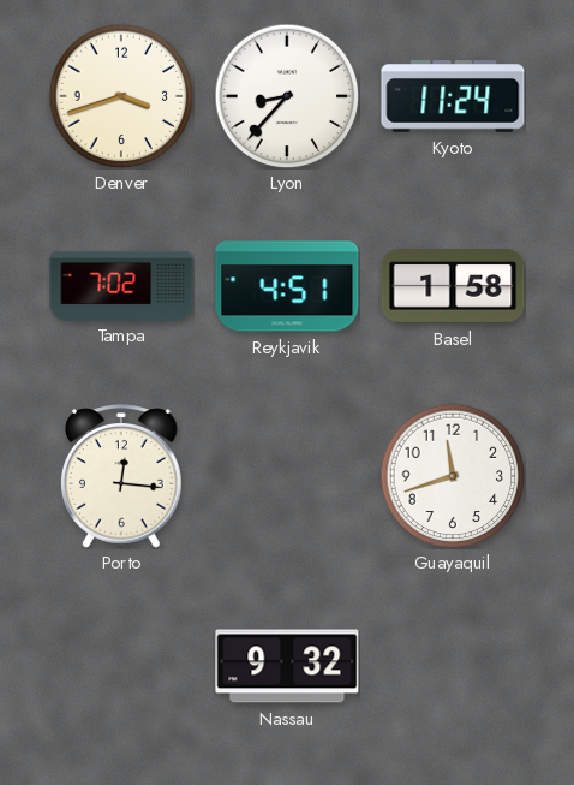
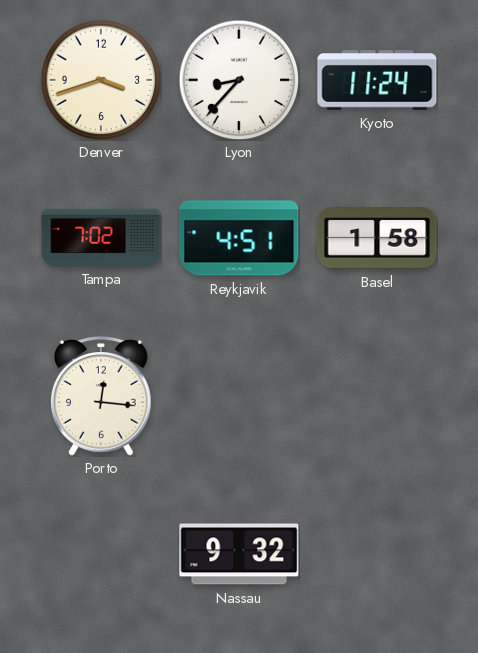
Guayaquil: 11:42 -> none
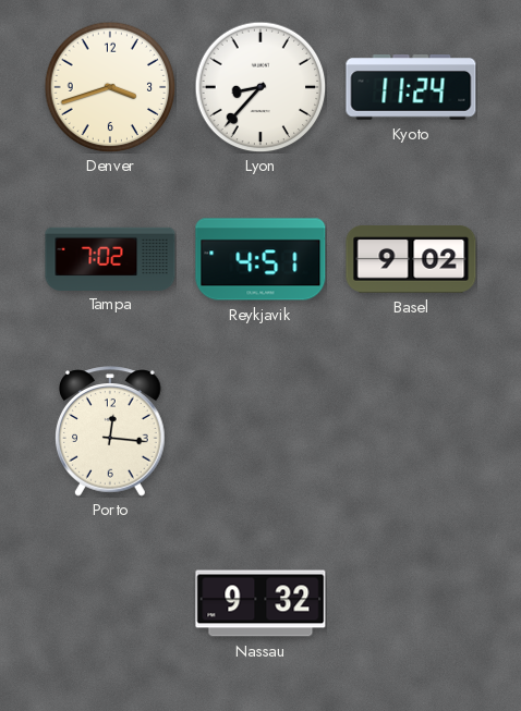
Basel: 1:58 -> 9:02
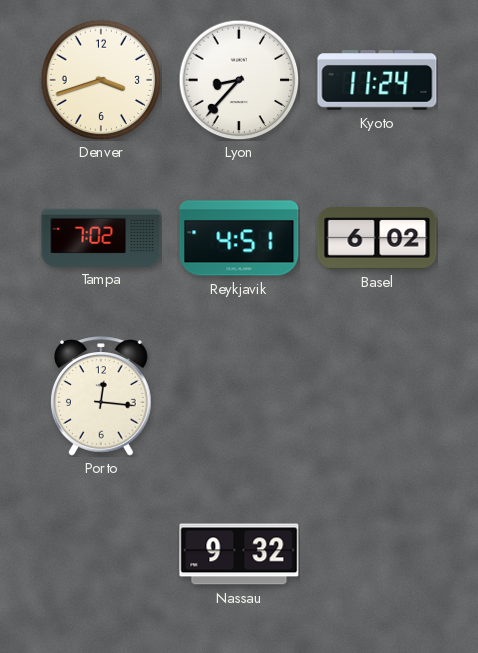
Basel: 9:02 -> 6:02
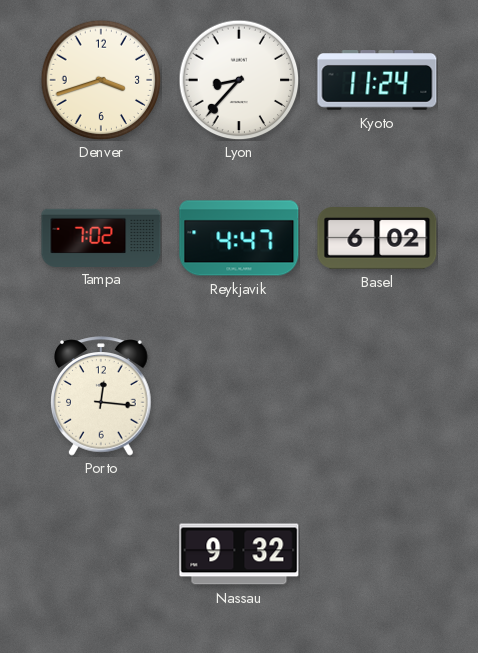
Reykjavik: 4:51 -> 4:47
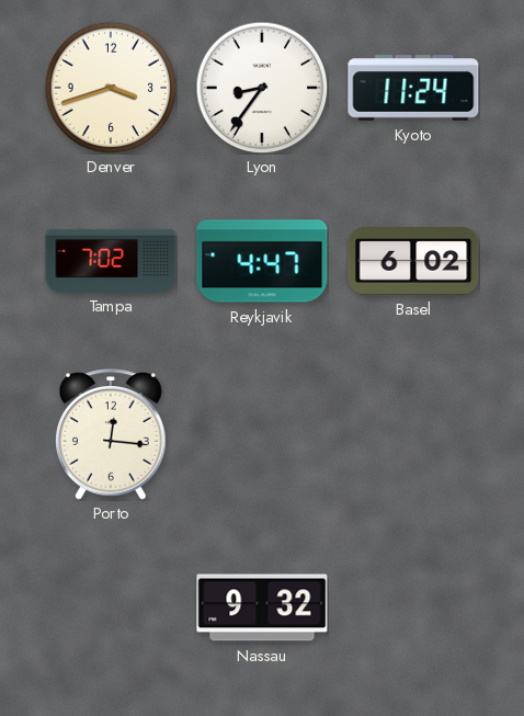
Lyon: 8:37 -> 8:36
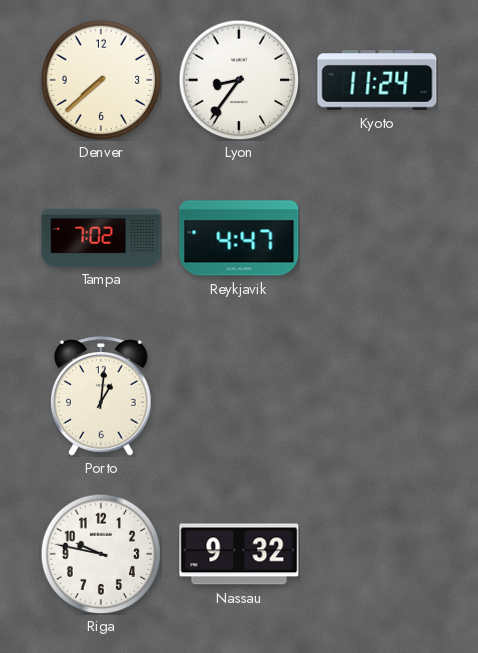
Denver: 3:42 -> 7:38
Basel: 6:02 -> none
Porto: 12:16 -> 1:01
Riga: none -> 9:47
